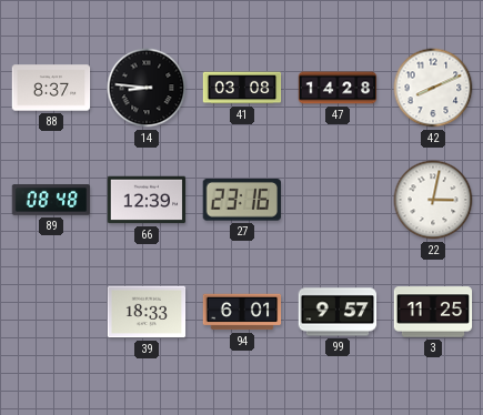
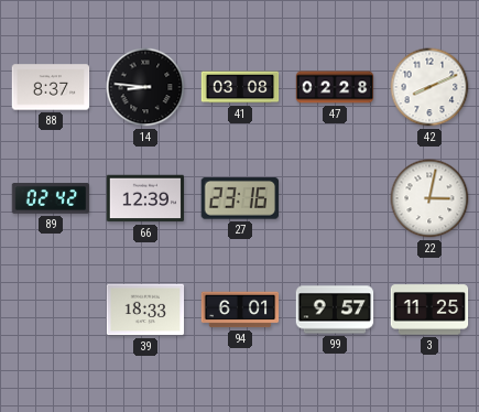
47: 14:28 -> 02:28
89: 08:48 -> 02:42
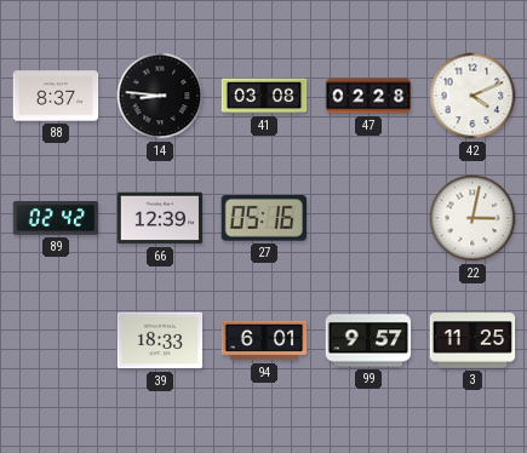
42: 8:11 -> 4:11
27: 23:16 -> 05:16
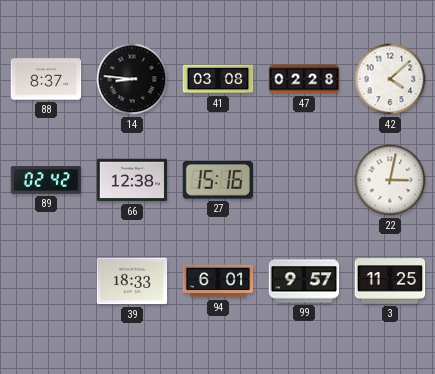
42: 4:11 -> 4:08
66: 12:39 -> 12:38
27: 05:16 -> 15:16
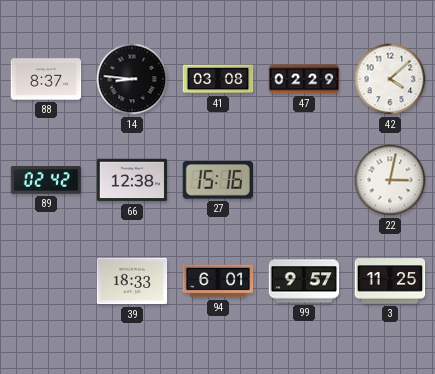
47: 02:28 -> 02:29
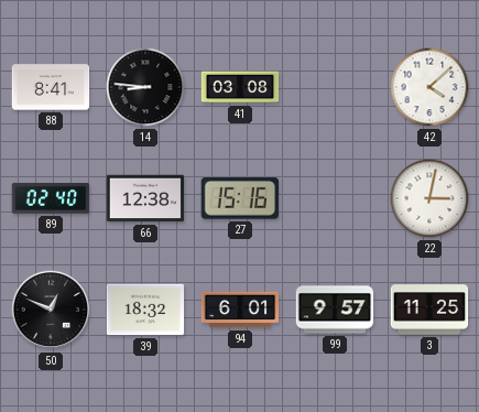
88: 8:37 -> 8:41
47: 02:29 -> none
89: 02:42 -> 02:40
50: none -> 12:49
39: 18:33 -> 18:32
